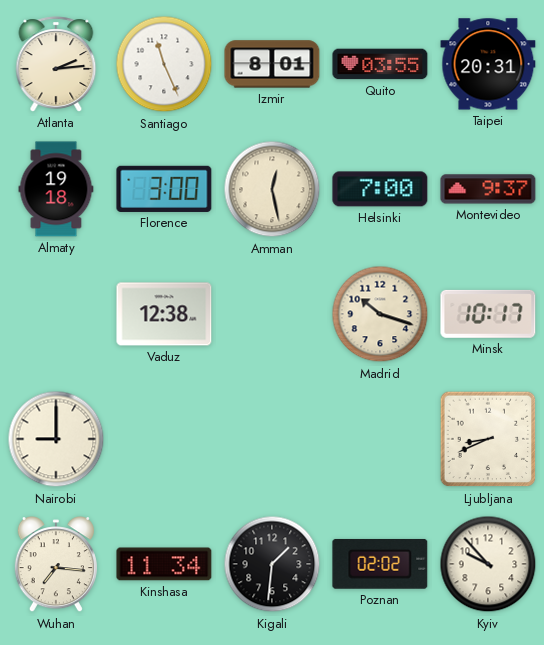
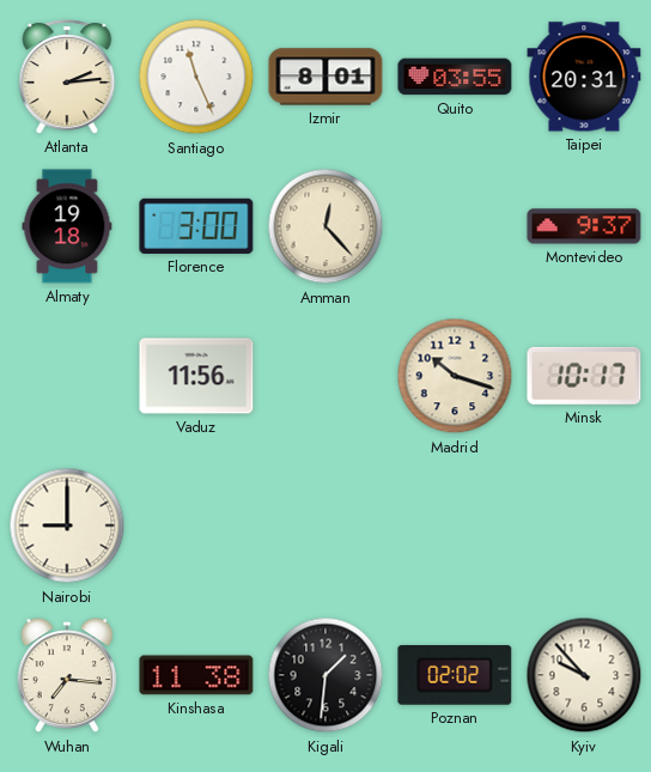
Amman: 12:28 -> 12:23
Helsinki: 7:00 -> none
Vaduz: 12:38 -> 11:56
Ljubljana: 8:41 -> none
Kinshasa: 11:34 -> 11:38
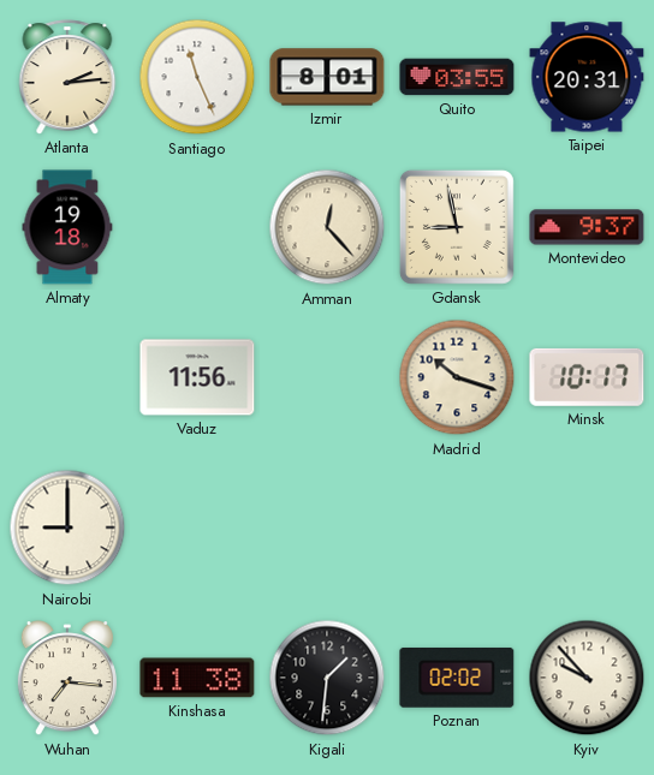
Florence: 3:00 -> none
Gdansk: none -> 8:58
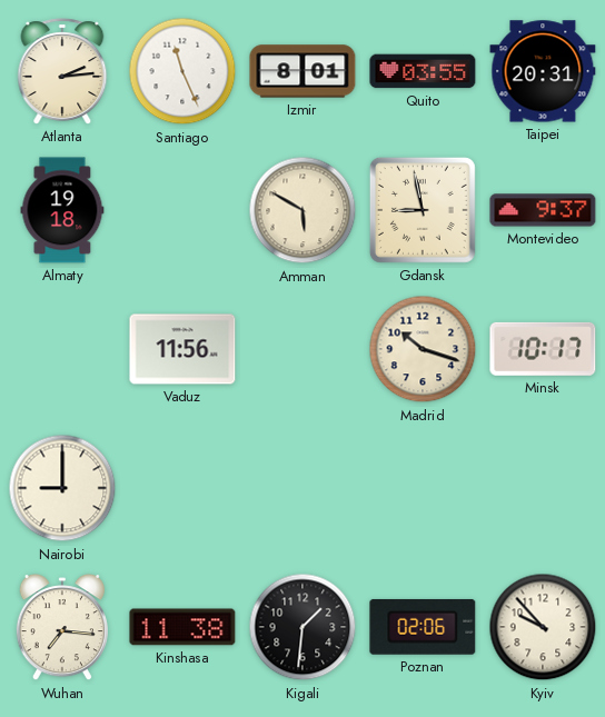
Amman: 12:23 -> 5:50
Poznan: 02:02 -> 02:06
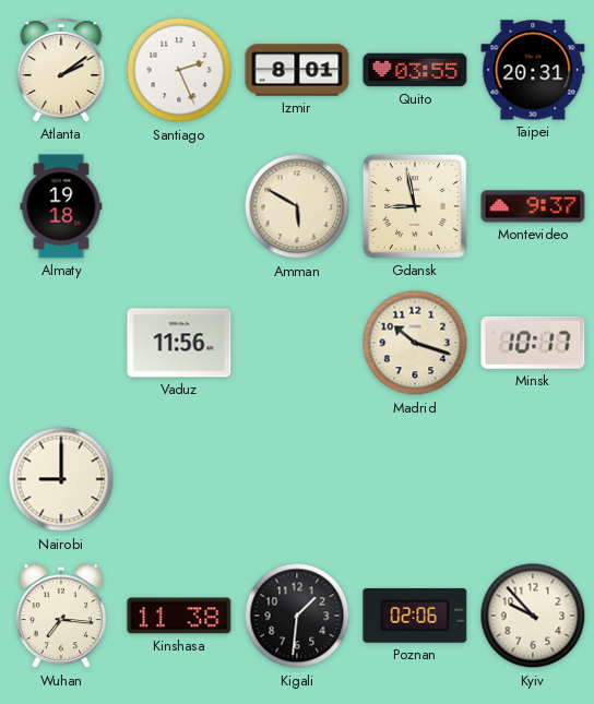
Atlanta: 2:14 -> 2:09
Santiago: 11:26 -> 2:26
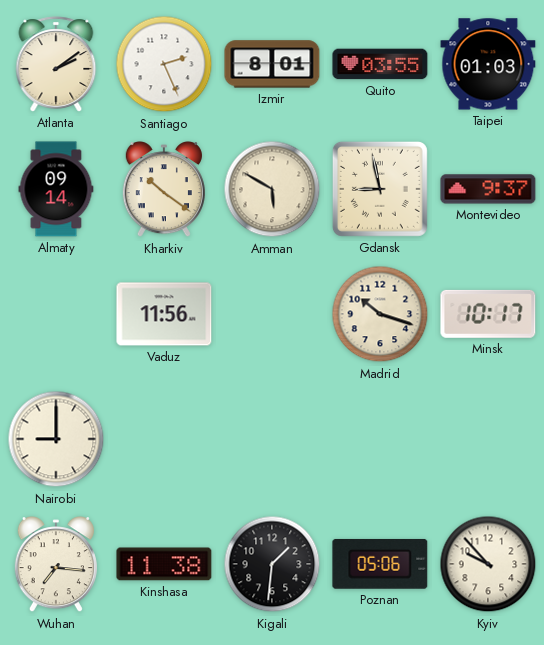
Taipei: 20:31 -> 01:03
Almaty: 19:18 -> 09:14
Kharkiv: none -> 10:21
Poznan: 02:06 -> 05:06
